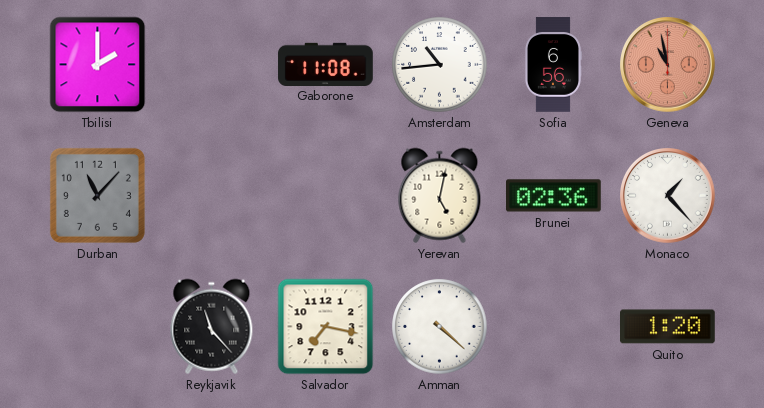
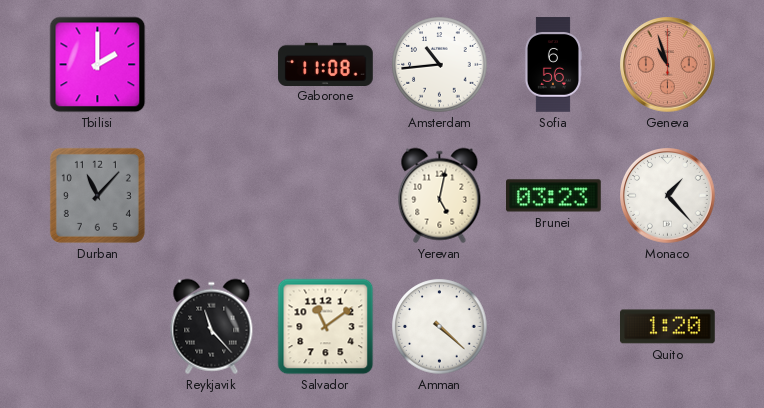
Geneva: 10:58 -> 10:57
Brunei: 02:36 -> 03:23
Salvador: 7:17 -> 11:09
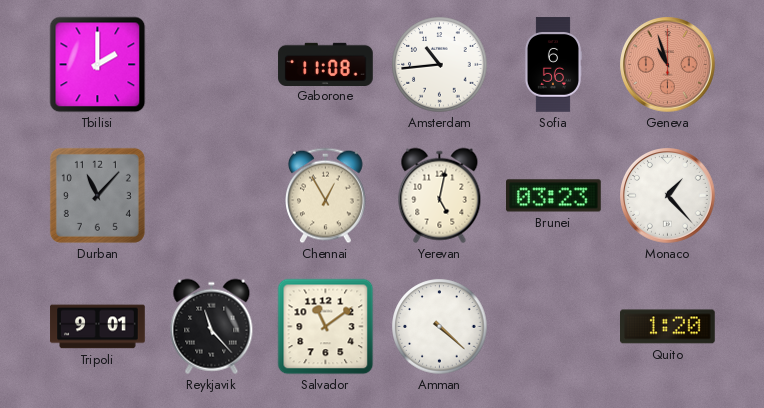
Chennai: none -> 12:55
Tripoli: none -> 9:01
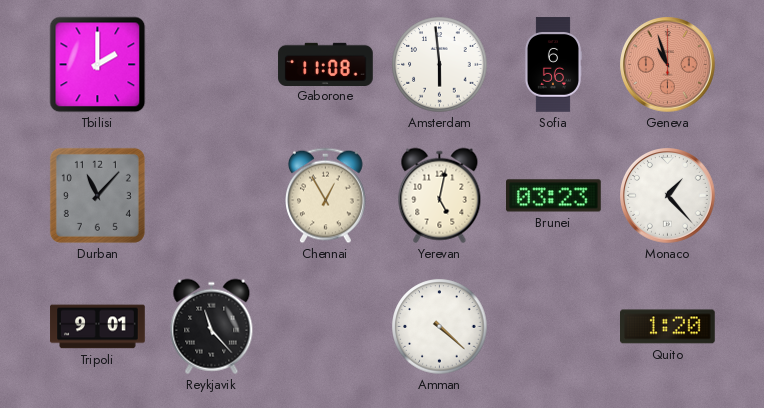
Amsterdam: 10:44 -> 5:59
Salvador: 11:09 -> none
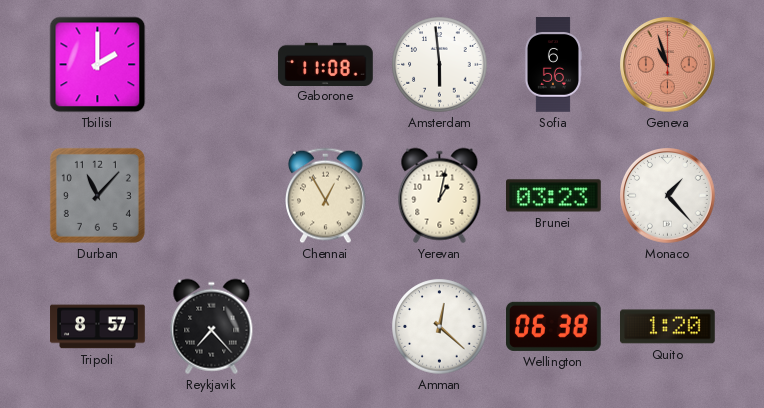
Yerevan: 5:02 -> 1:02
Tripoli: 9:01 -> 8:57
Reykjavik: 11:23 -> 7:23
Amman: 4:22 -> 12:22
Wellington: none -> 06:38
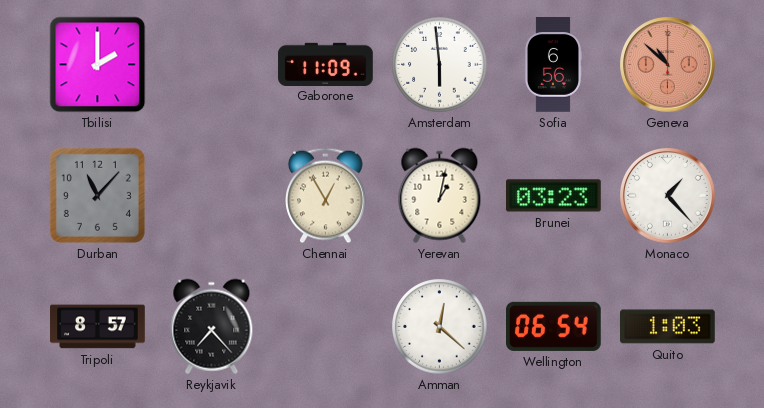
Gaborone: 11:08 -> 11:09
Geneva: 10:57 -> 10:52
Wellington: 06:38 -> 06:54
Quito: 1:20 -> 1:03
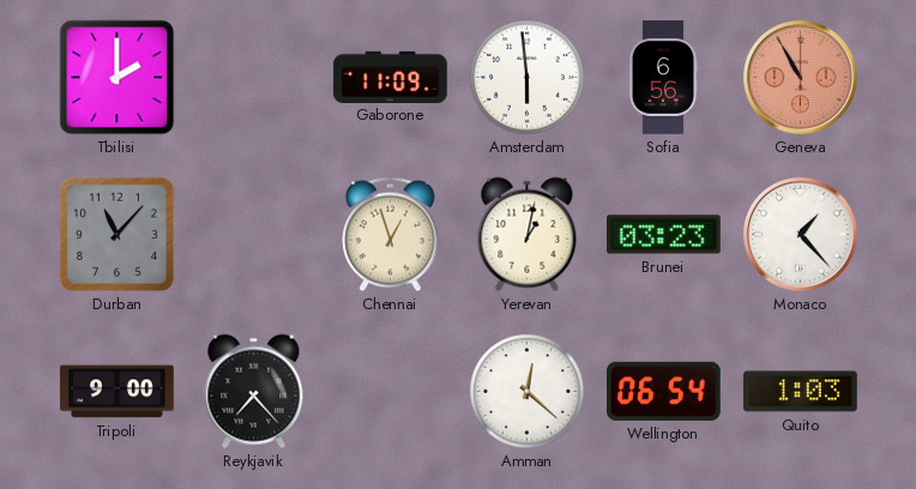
Geneva: 10:52 -> 10:55
Chennai: 12:55 -> 12:57
Tripoli: 8:57 -> 9:00
